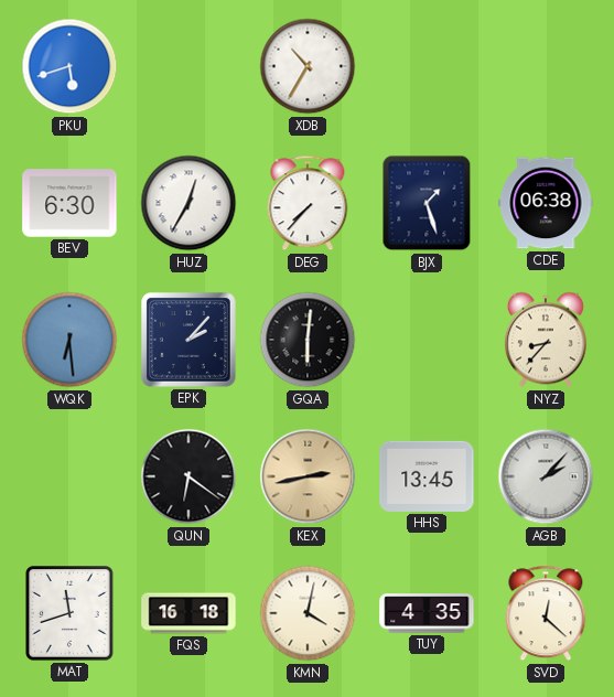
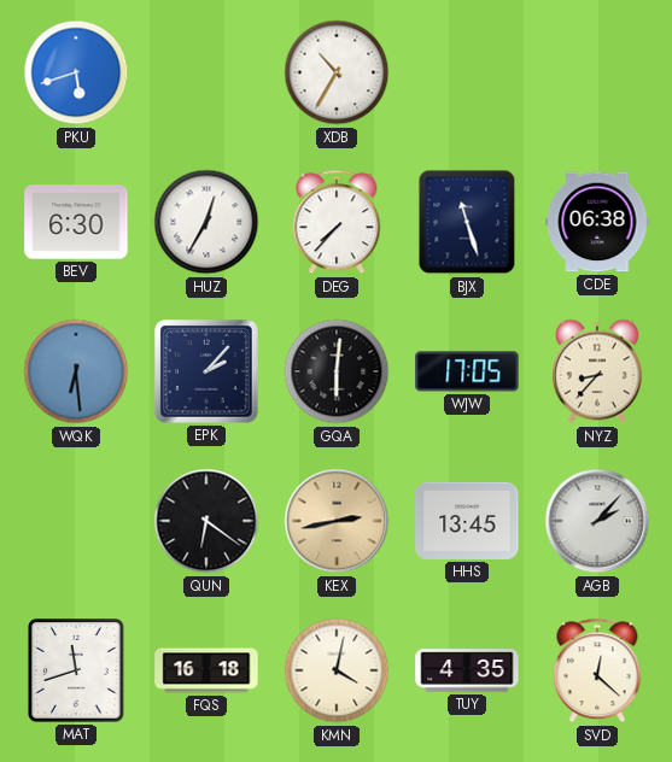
BJX: 1:27 -> 11:27
WJW: none -> 17:05
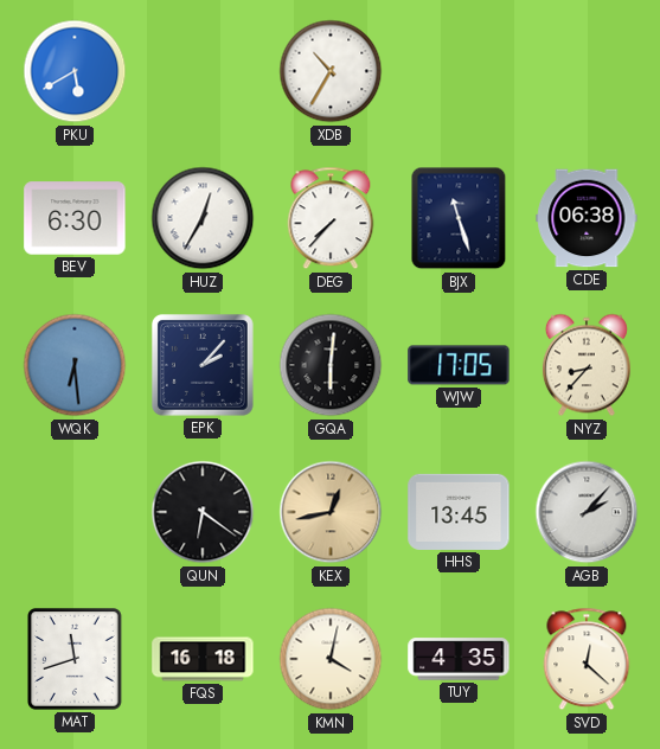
PKU: 5:42 -> 5:40
KEX: 2:43 -> 12:43
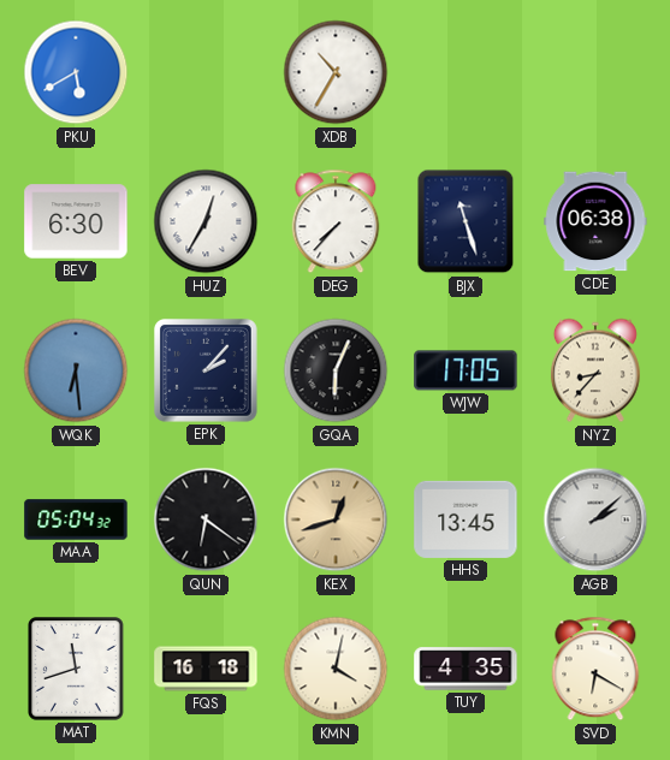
GQA: 6:01 -> 6:04
MAA: none -> 05:04
KEX: 12:43 -> 12:42
AGB: 2:07 -> 2:08
SVD: 12:22 -> 6:20
